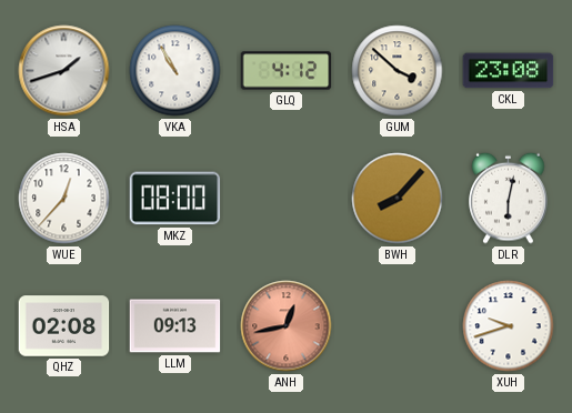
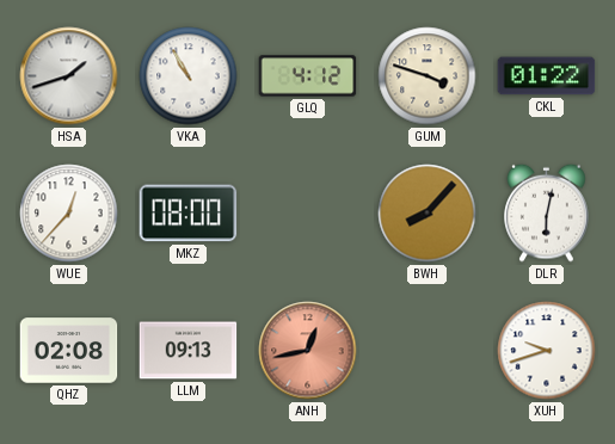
GUM: 3:52 -> 3:48
CKL: 23:08 -> 01:22
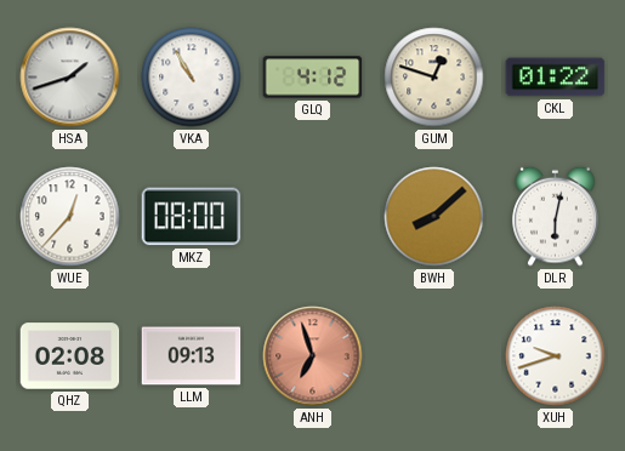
GUM: 3:48 -> 12:48
BWH: 8:07 -> 8:08
ANH: 12:43 -> 6:57
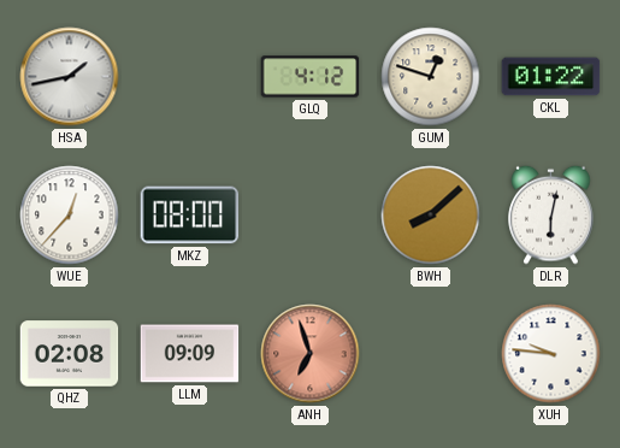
HSA: 1:42 -> 1:43
VKA: 10:55 -> none
LLM: 09:13 -> 09:09
XUH: 9:42 -> 9:46
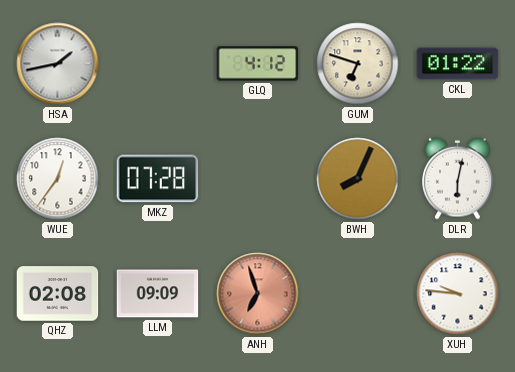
GUM: 12:48 -> 6:48
WUE: 12:37 -> 12:36
MKZ: 08:00 -> 07:28
BWH: 8:08 -> 8:04
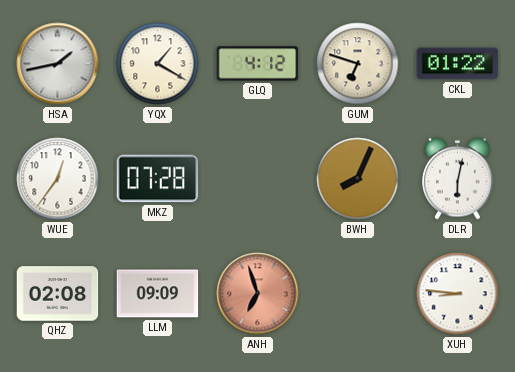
YQX: none -> 1:20
XUH: 9:46 -> 8:46
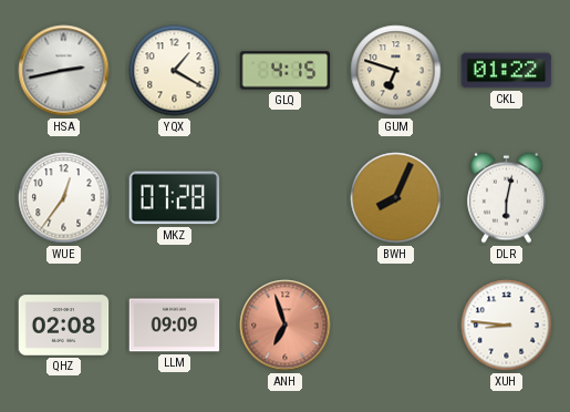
HSA: 1:43 -> 2:43
GLQ: 4:12 -> 4:15
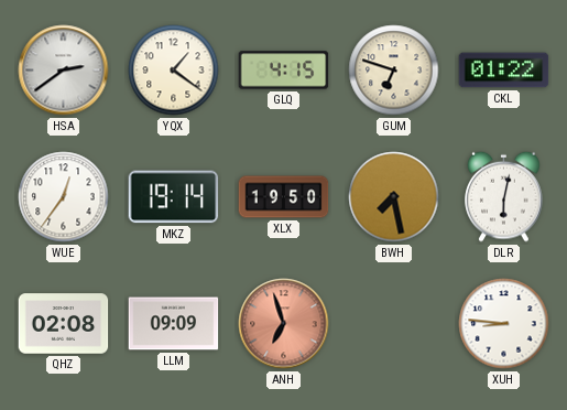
HSA: 2:43 -> 2:39
YQX: 1:20 -> 1:21
MKZ: 07:28 -> 19:14
XLX: none -> 19:50
BWH: 8:04 -> 7:28
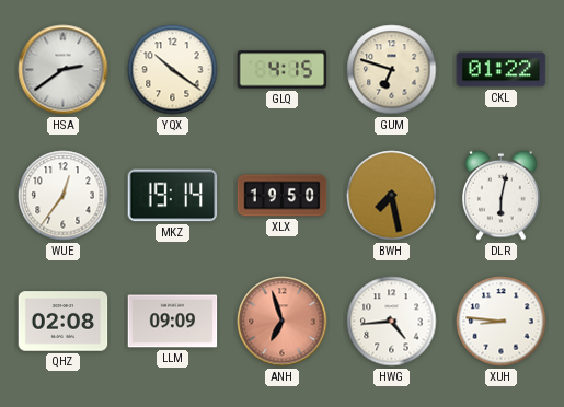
YQX: 1:21 -> 10:21
HWG: none -> 4:44
